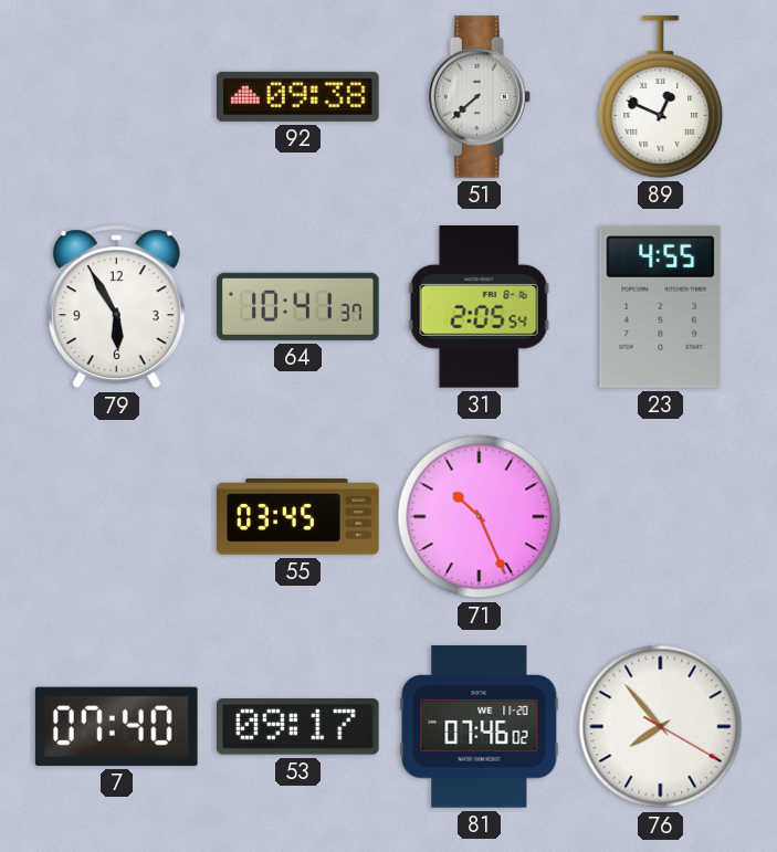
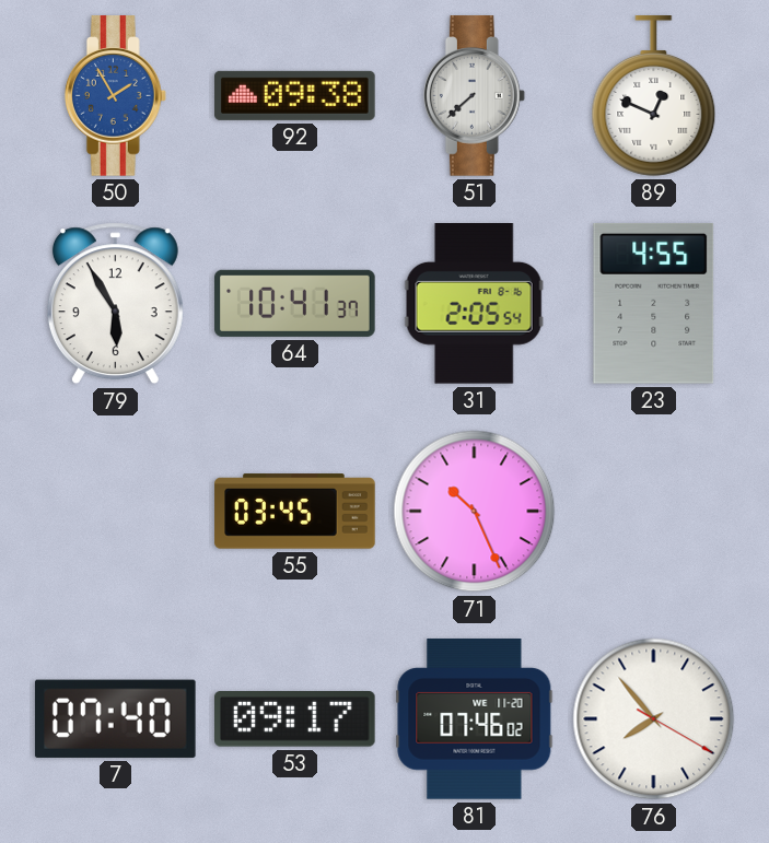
50: none -> 1:55
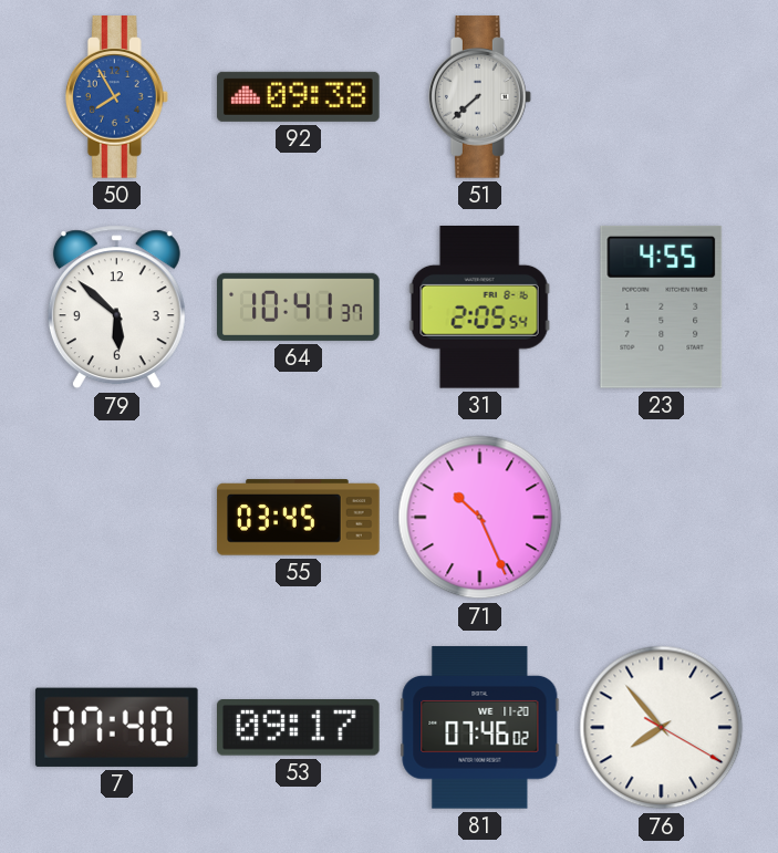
50: 1:55 -> 7:55
89: 12:49 -> none
79: 5:55 -> 5:52
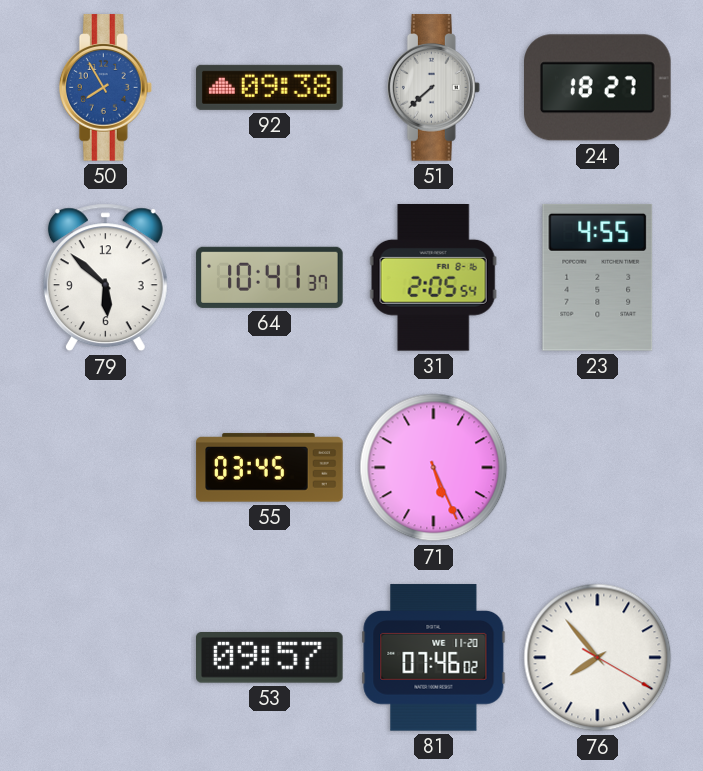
24: none -> 18:27
71: 10:26 -> 5:26
7: 07:40 -> none
53: 09:17 -> 09:57
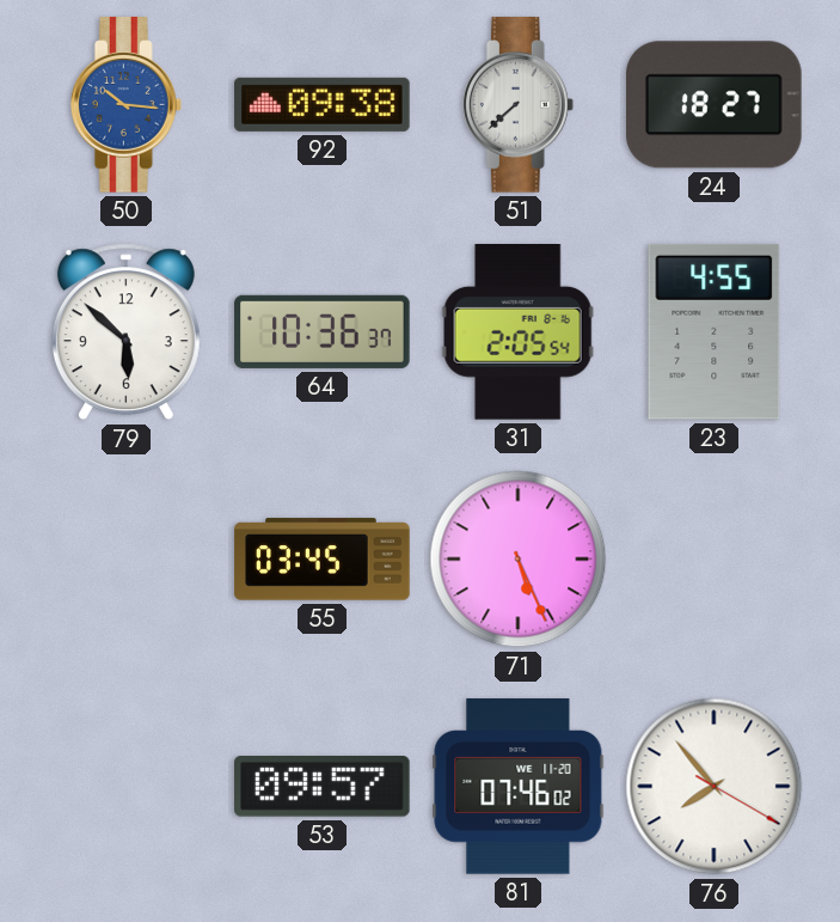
50: 7:55 -> 10:16
64: 10:41 -> 10:36
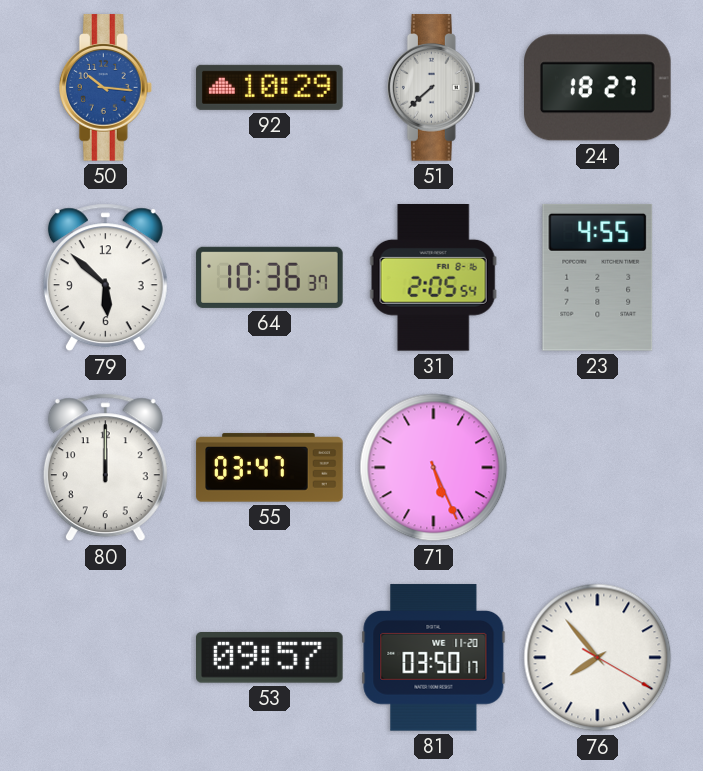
92: 09:38 -> 10:29
80: none -> 12:00
55: 03:45 -> 03:47
81: 07:46 -> 03:50
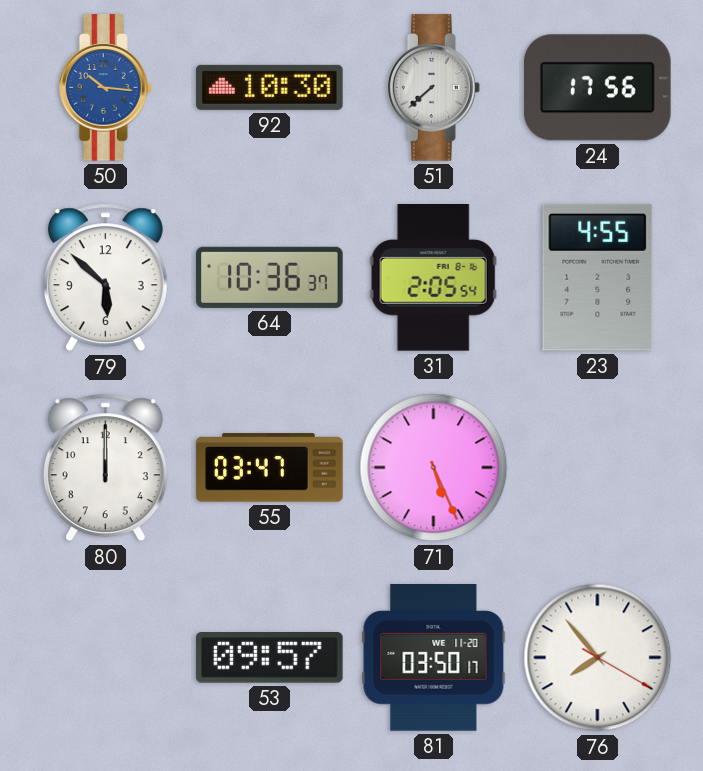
92: 10:29 -> 10:30
24: 18:27 -> 17:56
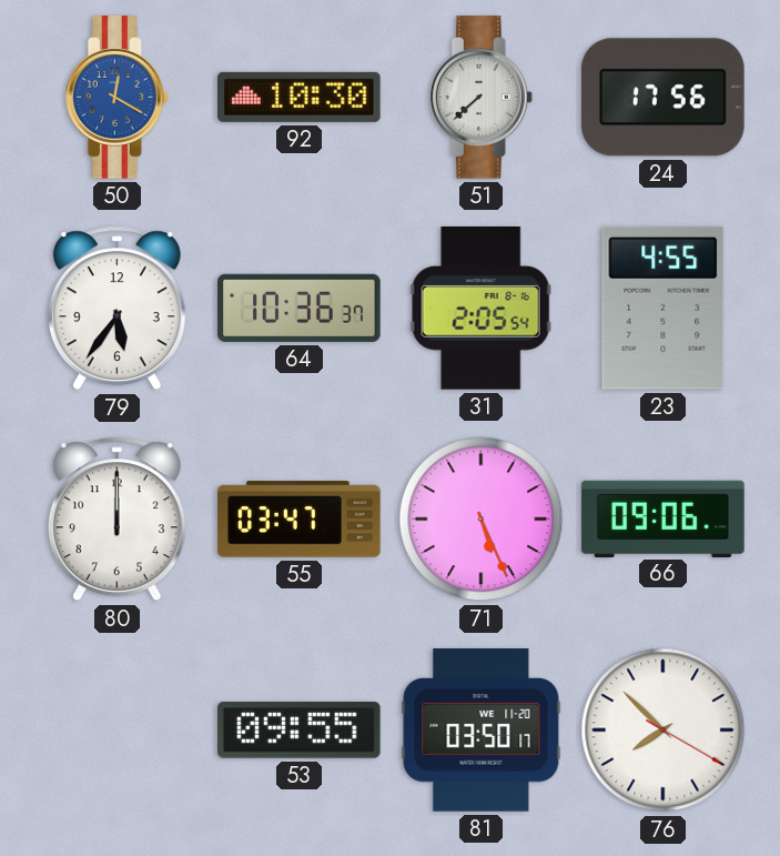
50: 10:16 -> 12:20
79: 5:52 -> 5:36
66: none -> 09:06
53: 09:57 -> 09:55
76: 7:53 -> 7:52
